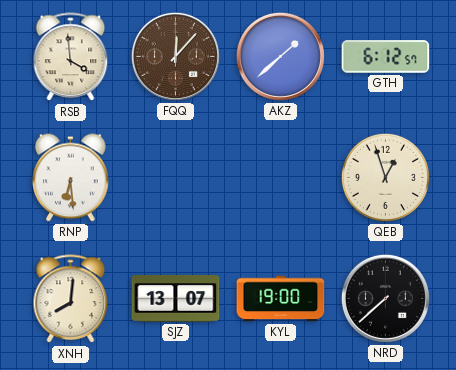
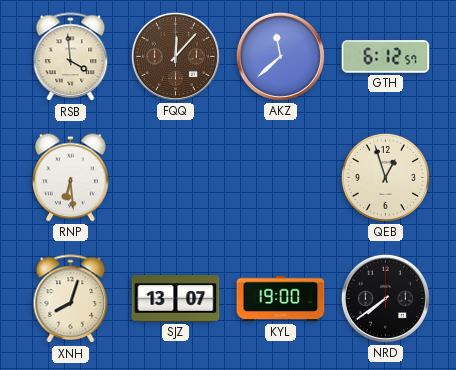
AKZ: 1:38 -> 11:38
XNH: 8:01 -> 8:03
NRD: 7:38 -> 7:39
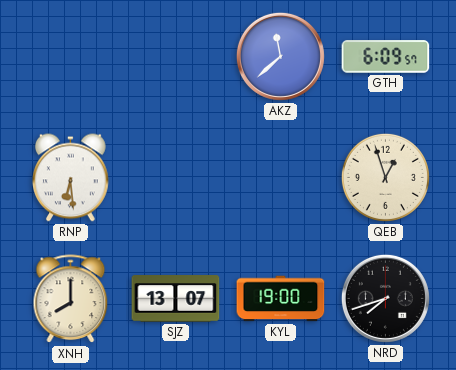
RSB: 3:59 -> none
FQQ: 12:07 -> none
GTH: 6:12 -> 6:09
XNH: 8:03 -> 8:00
NRD: 7:39 -> 7:42
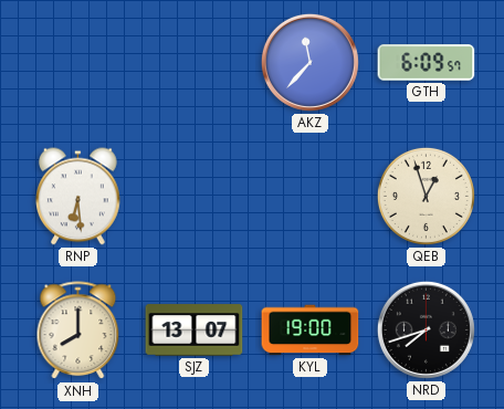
AKZ: 11:38 -> 11:37
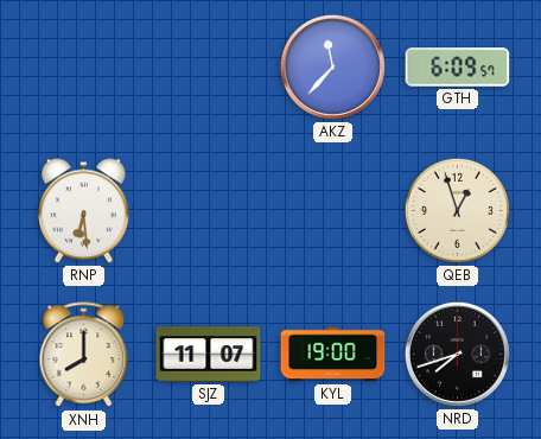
SJZ: 13:07 -> 11:07
